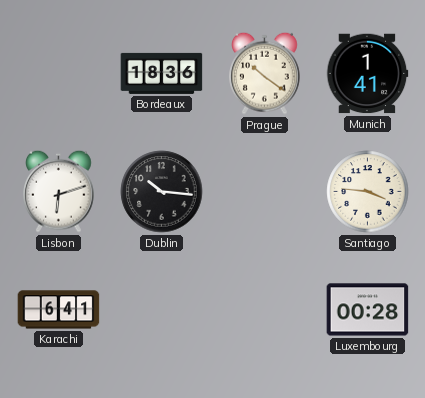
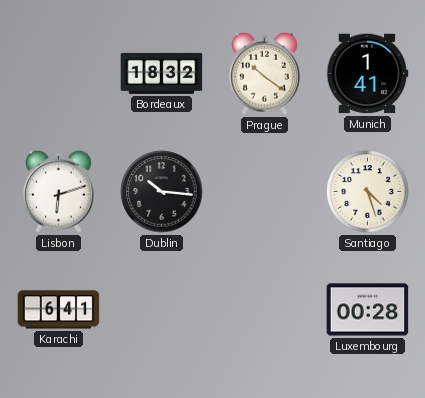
Bordeaux: 18:36 -> 18:32
Santiago: 3:46 -> 4:27
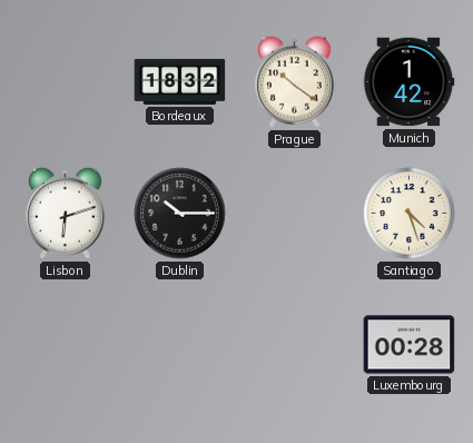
Munich: 1:41 -> 1:42
Dublin: 10:16 -> 10:15
Karachi: 6:41 -> none
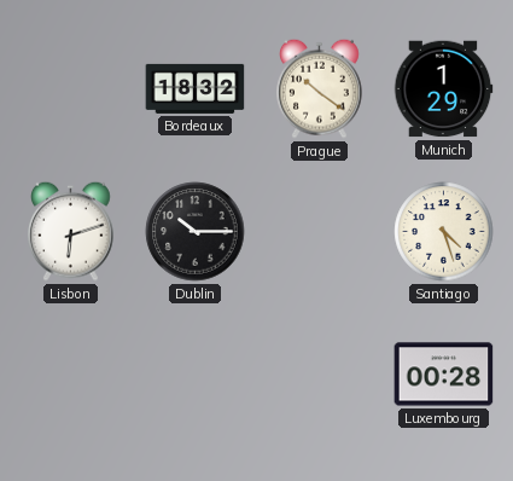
Munich: 1:42 -> 1:29
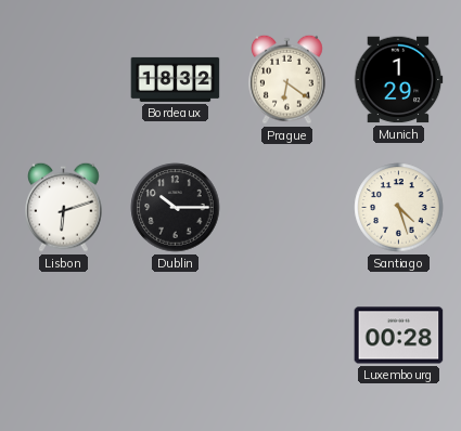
Prague: 10:21 -> 6:21
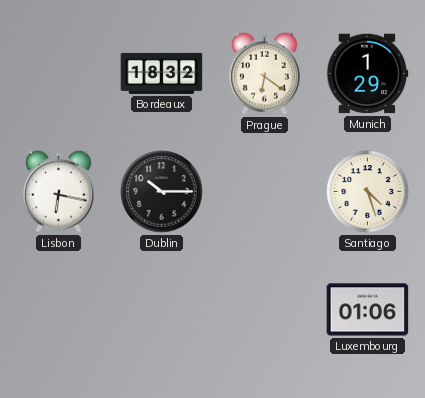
Lisbon: 6:12 -> 6:17
Luxembourg: 00:28 -> 01:06
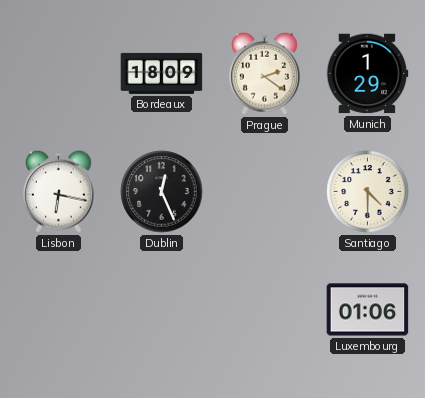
Bordeaux: 18:32 -> 18:09
Prague: 6:21 -> 2:21
Dublin: 10:15 -> 12:26
Santiago: 4:27 -> 4:30
